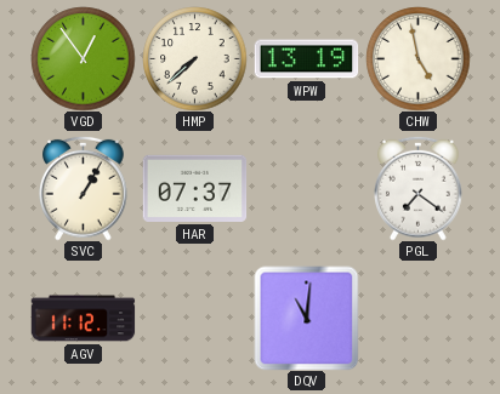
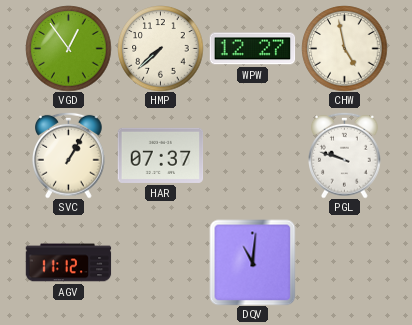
WPW: 13:19 -> 12:27
PGL: 7:21 -> 9:48
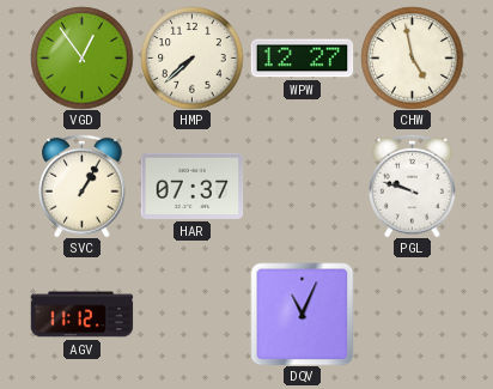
DQV: 11:01 -> 11:04
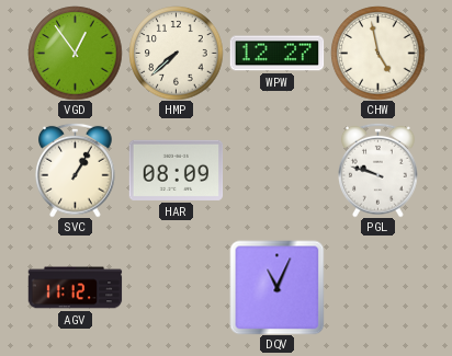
HAR: 07:37 -> 08:09
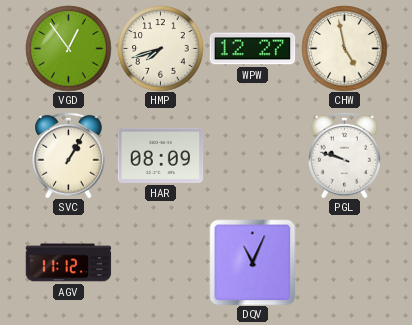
HMP: 7:38 -> 7:42
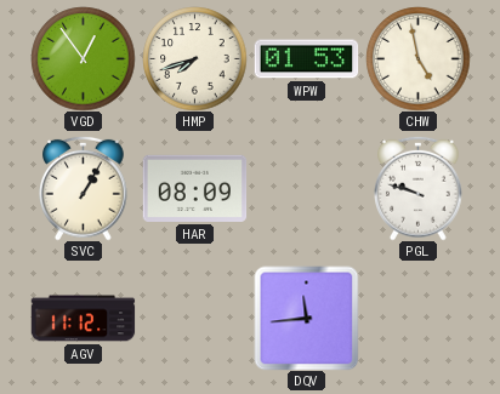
WPW: 12:27 -> 01:53
DQV: 11:04 -> 11:44
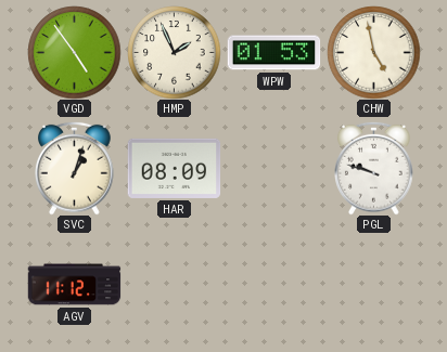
VGD: 12:54 -> 4:54
HMP: 7:42 -> 1:56
SVC: 1:05 -> 1:03
DQV: 11:44 -> none
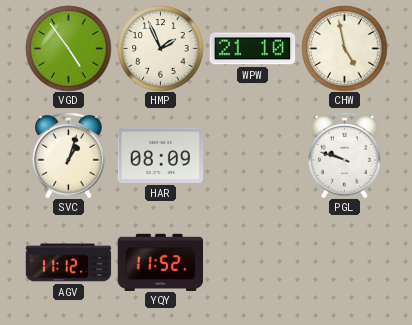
WPW: 01:53 -> 21:10
YQY: none -> 11:52
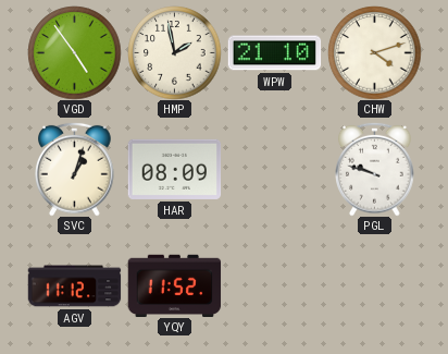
HMP: 1:56 -> 1:58
CHW: 4:58 -> 4:12
